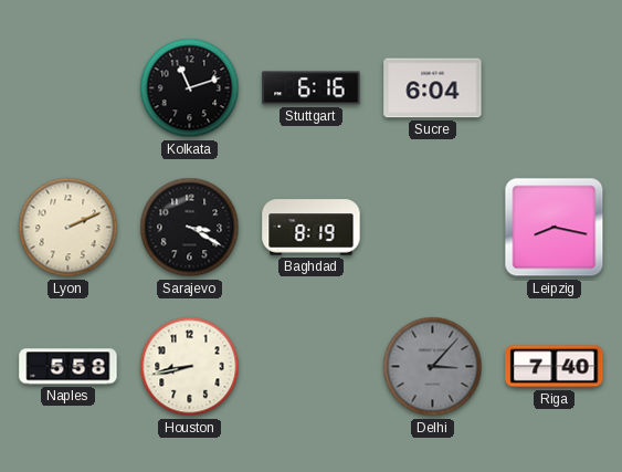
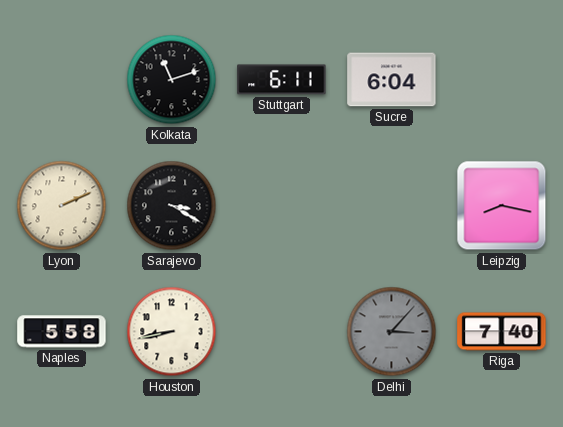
Stuttgart: 6:16 -> 6:11
Baghdad: 8:19 -> none
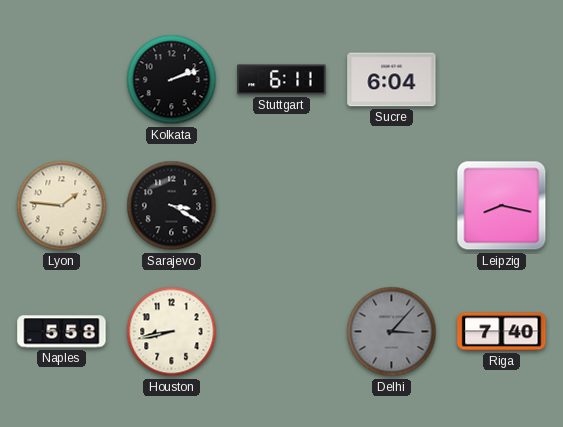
Kolkata: 11:12 -> 2:12
Lyon: 2:11 -> 1:46
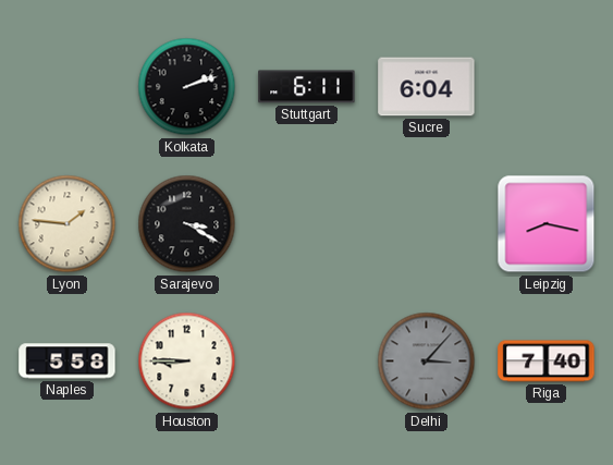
Houston: 8:43 -> 8:45
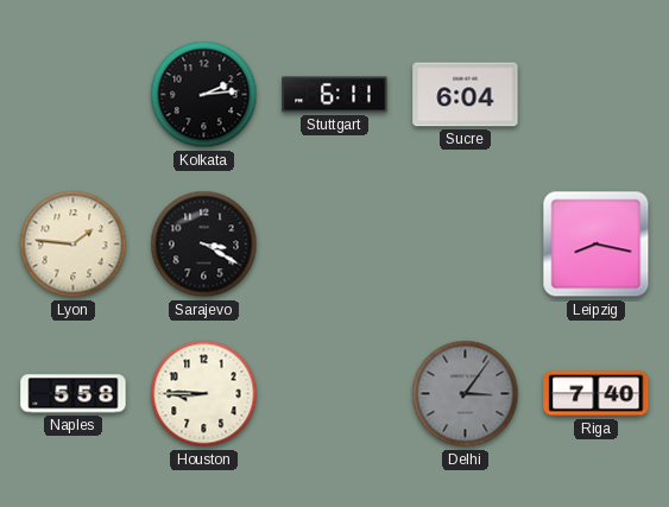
Kolkata: 2:12 -> 2:14
Delhi: 3:07 -> 3:06
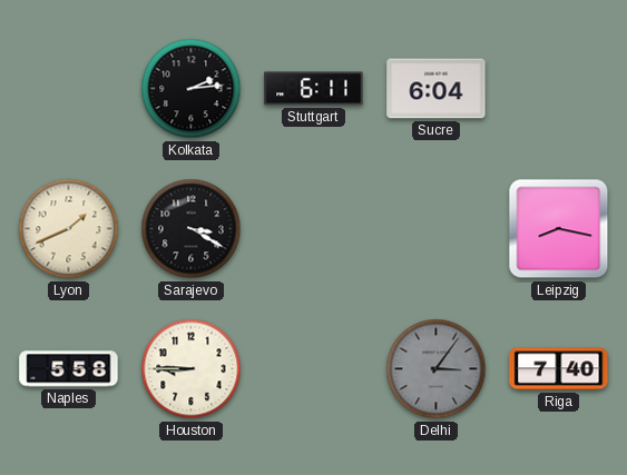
Lyon: 1:46 -> 1:41
